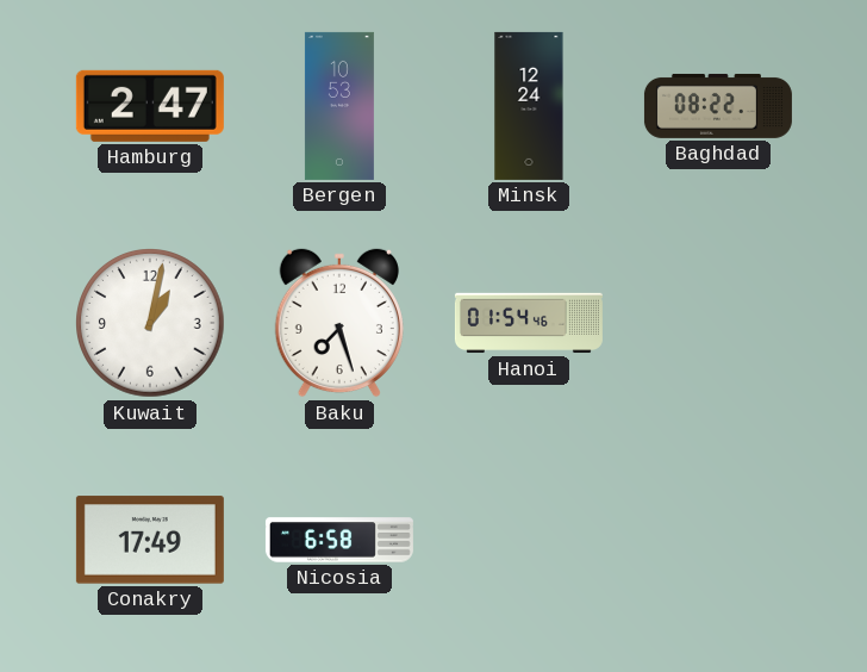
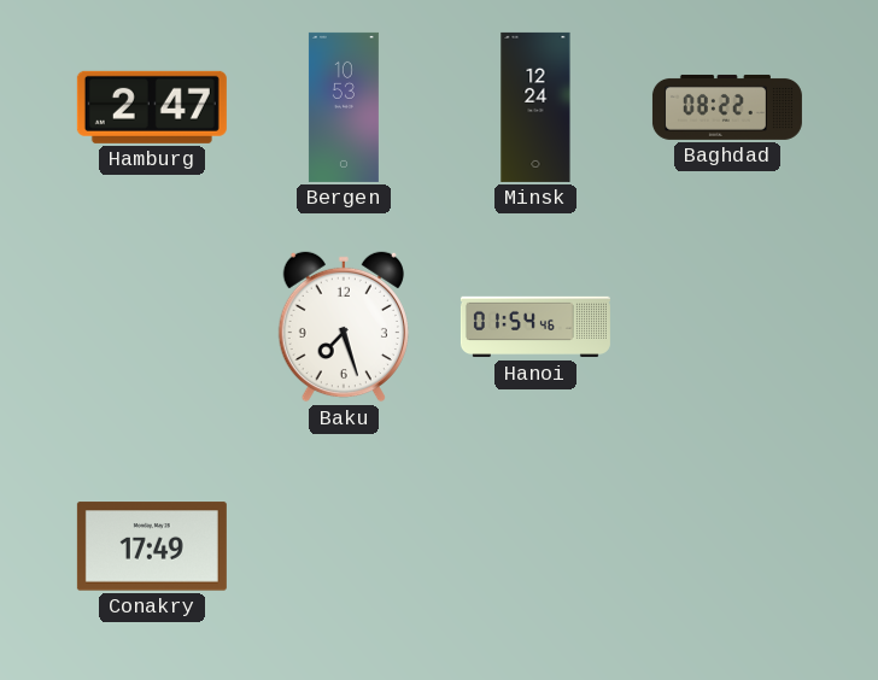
Kuwait: 1:02 -> none
Nicosia: 6:58 -> none
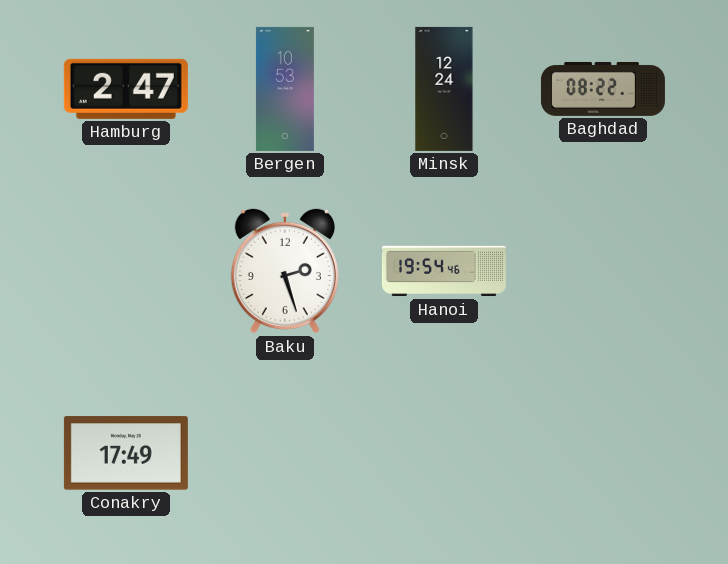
Baku: 7:27 -> 2:27
Hanoi: 01:54 -> 19:54
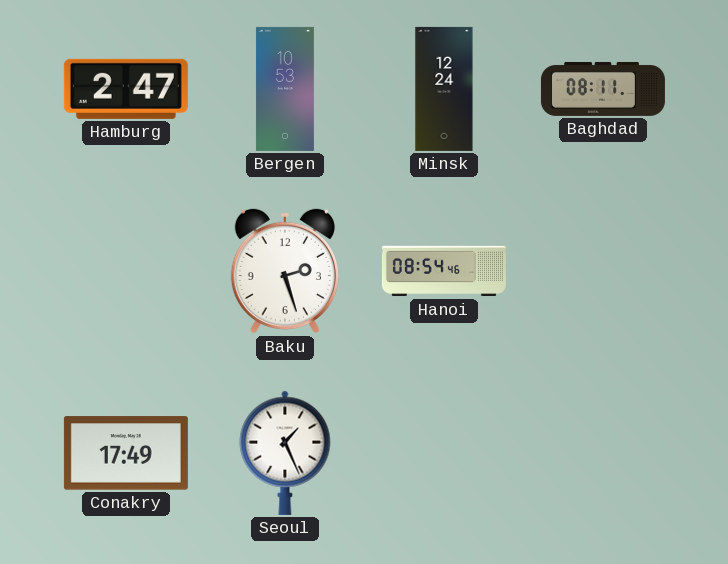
Baghdad: 08:22 -> 08:11
Hanoi: 19:54 -> 08:54
Seoul: none -> 1:26
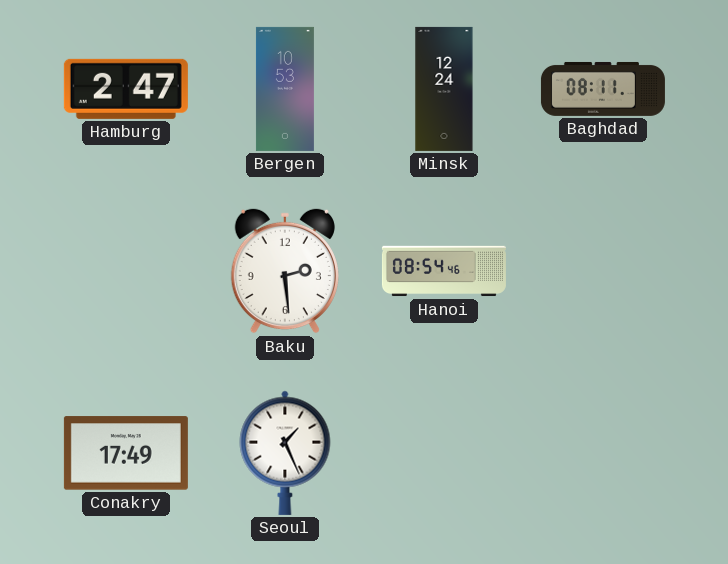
Baku: 2:27 -> 2:29
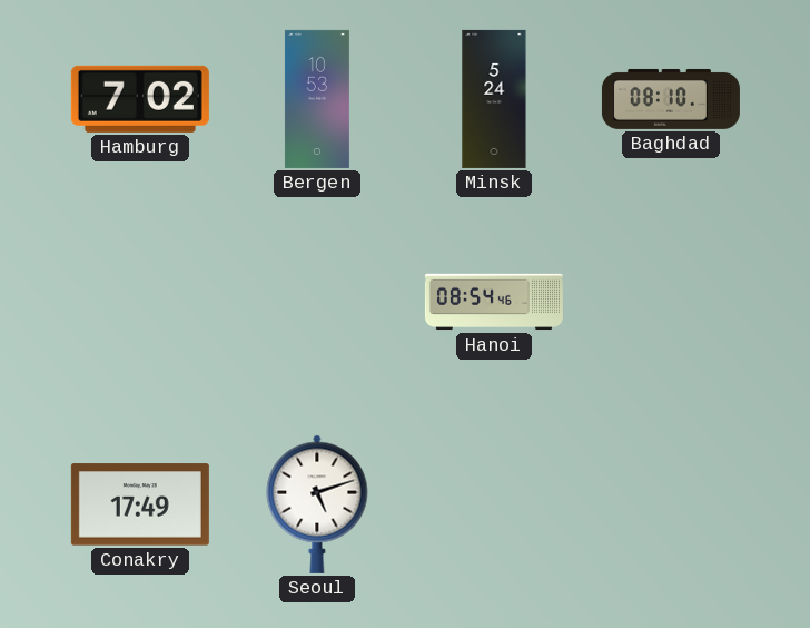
Hamburg: 2:47 -> 7:02
Minsk: 12:24 -> 5:24
Baghdad: 08:11 -> 08:10
Baku: 2:29 -> none
Seoul: 1:26 -> 5:12
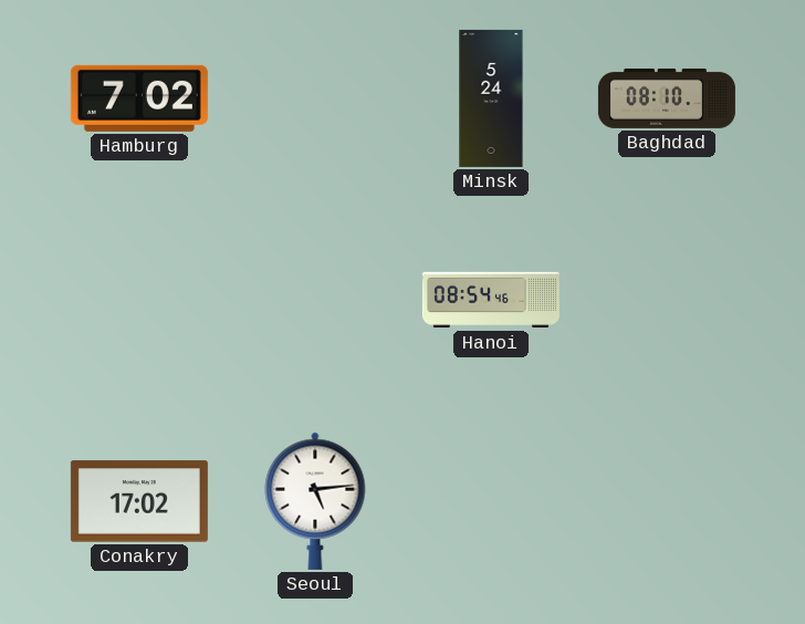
Bergen: 10:53 -> none
Conakry: 17:49 -> 17:02
Seoul: 5:12 -> 5:14
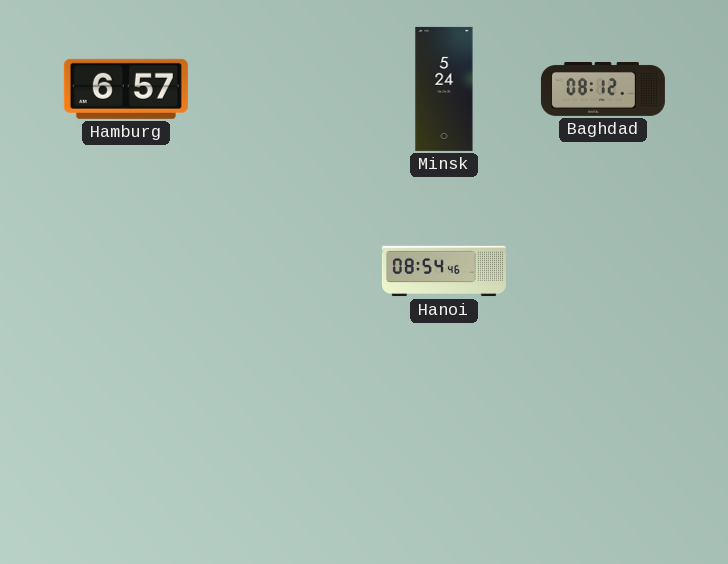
Hamburg: 7:02 -> 6:57
Baghdad: 08:10 -> 08:12
Conakry: 17:02 -> none
Seoul: 5:14 -> none
